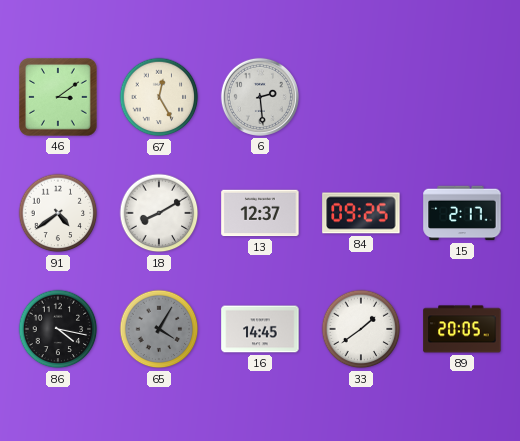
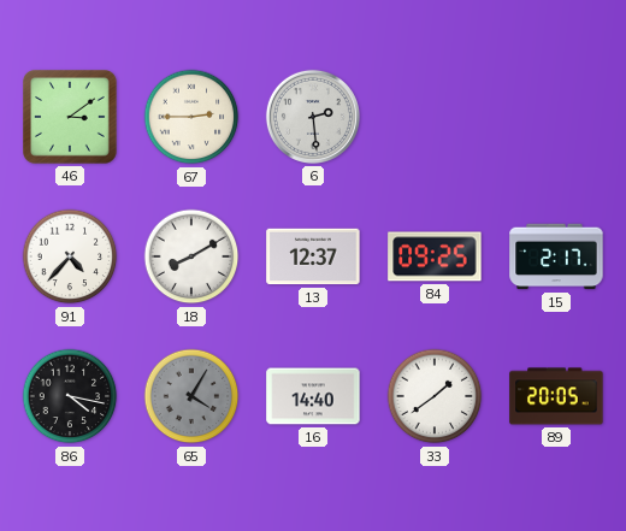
67: 12:25 -> 2:45
91: 4:39 -> 4:37
16: 14:45 -> 14:40
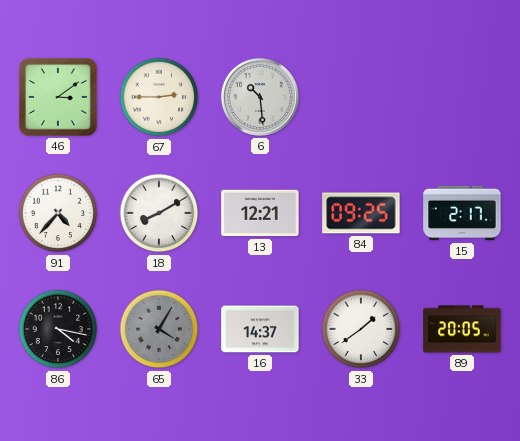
6: 2:29 -> 10:29
13: 12:37 -> 12:21
16: 14:40 -> 14:37
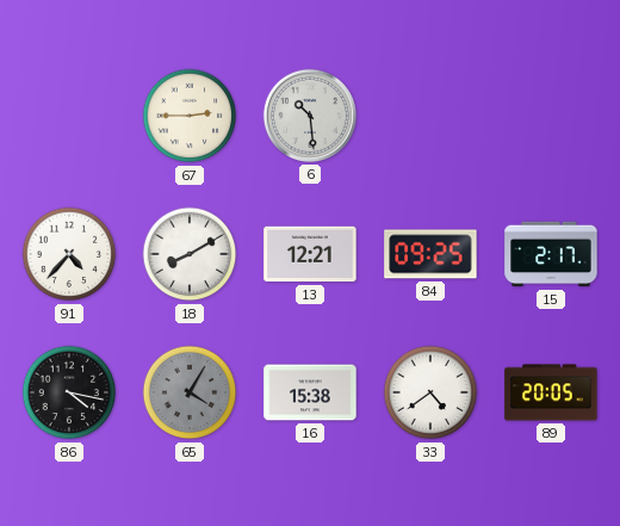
46: 3:09 -> none
16: 14:37 -> 15:38
33: 1:39 -> 4:39
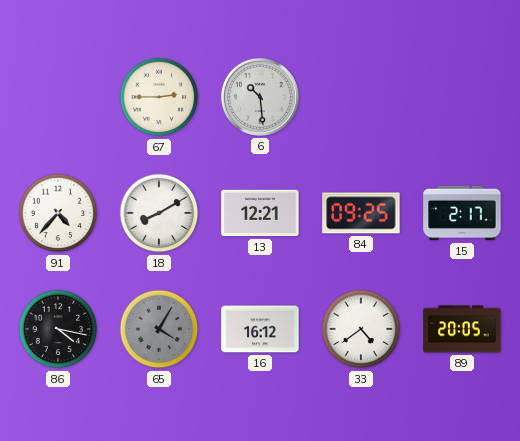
16: 15:38 -> 16:12
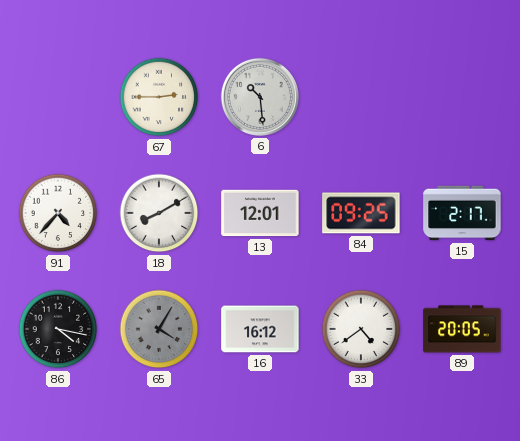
13: 12:21 -> 12:01
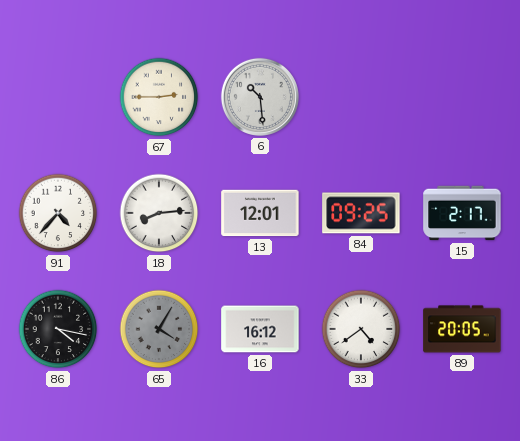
18: 8:10 -> 8:14
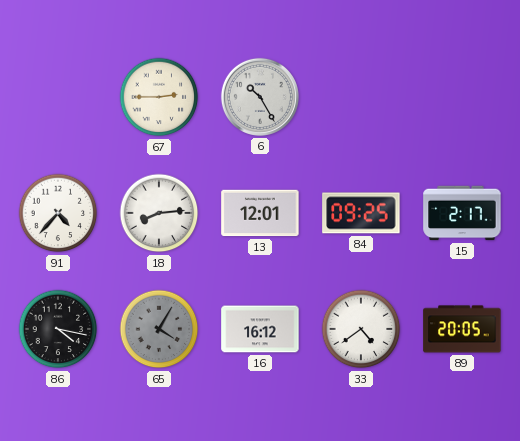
6: 10:29 -> 10:25
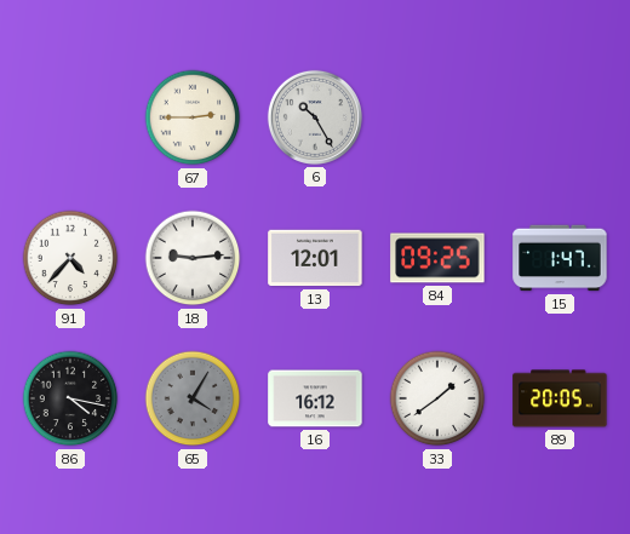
18: 8:14 -> 9:14
15: 2:17 -> 1:47
33: 4:39 -> 1:39
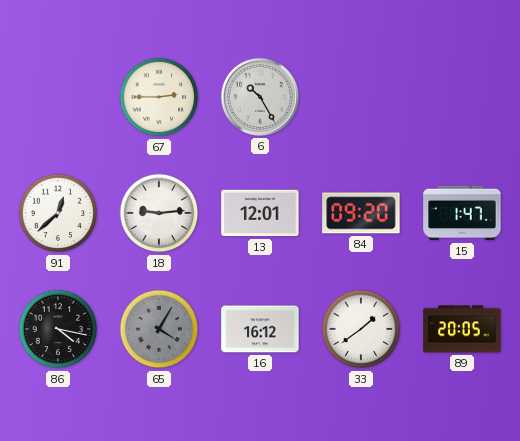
91: 4:37 -> 12:38
84: 09:25 -> 09:20
